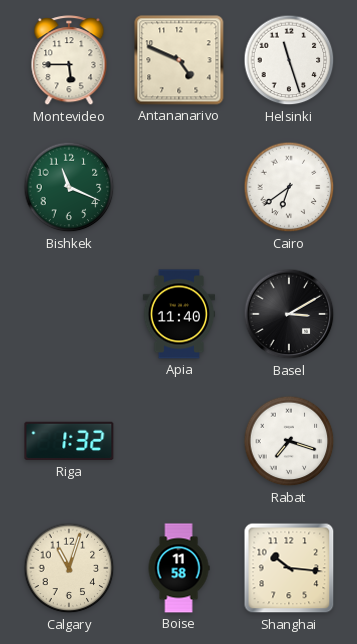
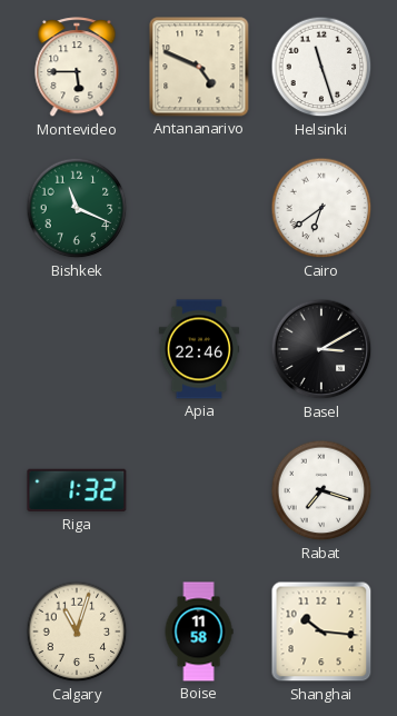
Apia: 11:40 -> 22:46
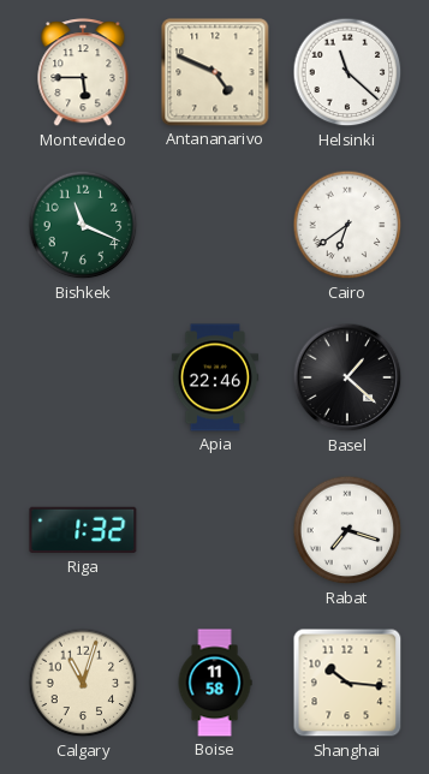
Helsinki: 11:27 -> 11:22
Basel: 3:10 -> 1:22
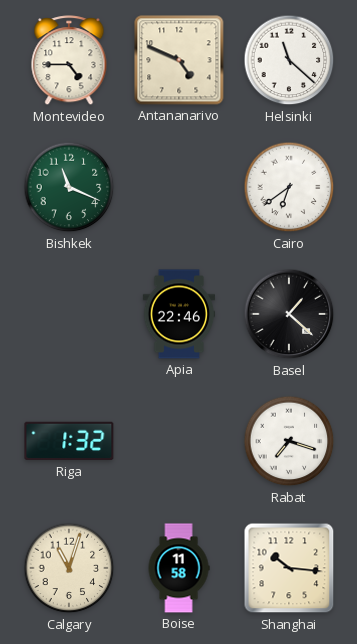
Montevideo: 5:45 -> 4:45
